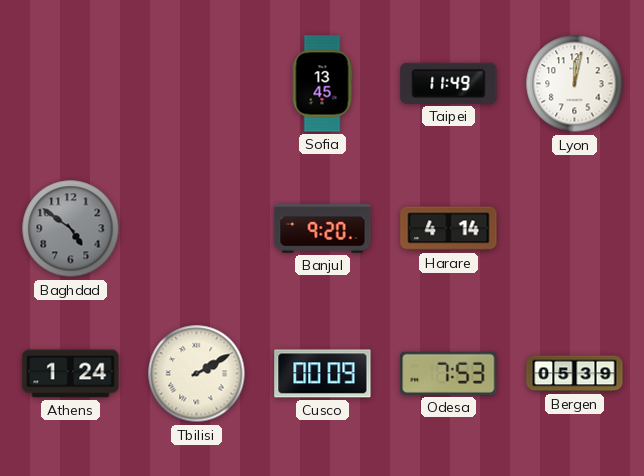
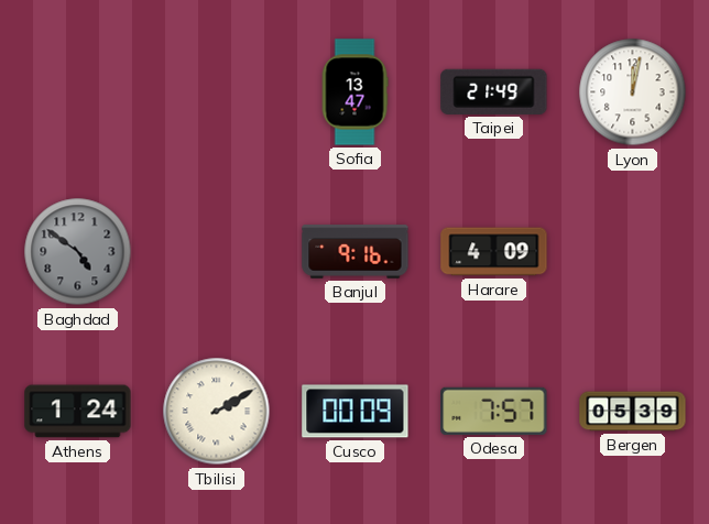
Sofia: 13:45 -> 13:47
Taipei: 11:49 -> 21:49
Banjul: 9:20 -> 9:16
Harare: 4:14 -> 4:09
Odesa: 7:53 -> 7:57
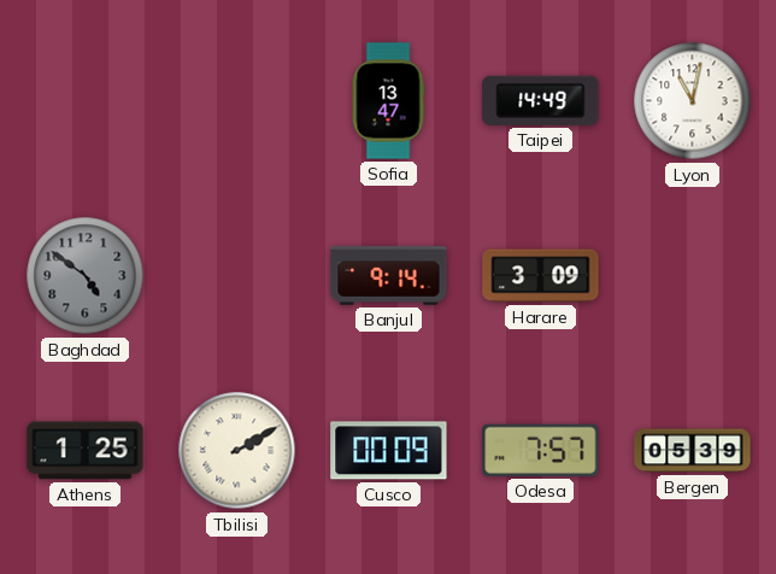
Taipei: 21:49 -> 14:49
Lyon: 12:02 -> 11:02
Banjul: 9:16 -> 9:14
Harare: 4:09 -> 3:09
Athens: 1:24 -> 1:25
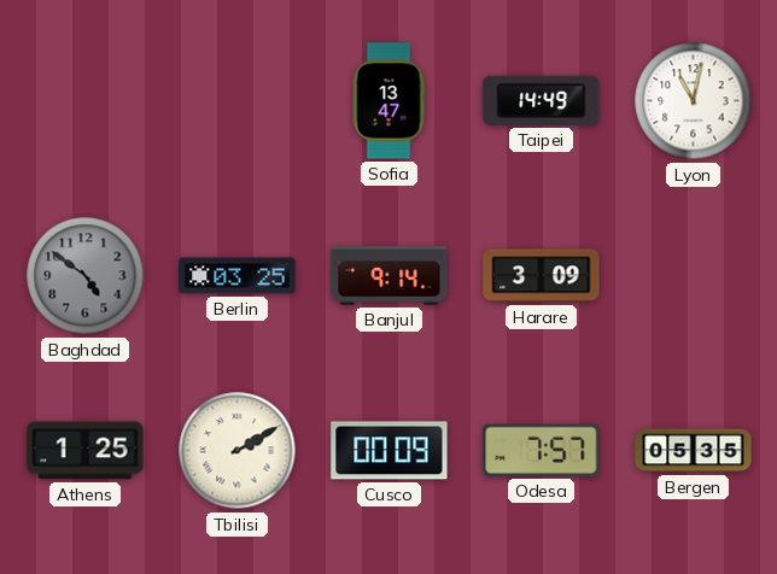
Berlin: none -> 03:25
Bergen: 05:39 -> 05:35
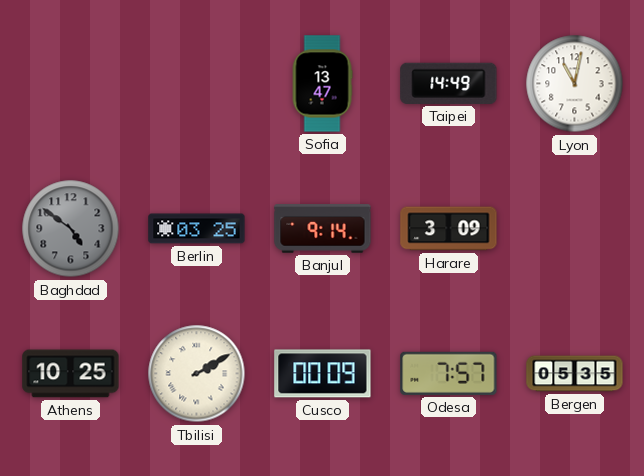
Athens: 1:25 -> 10:25
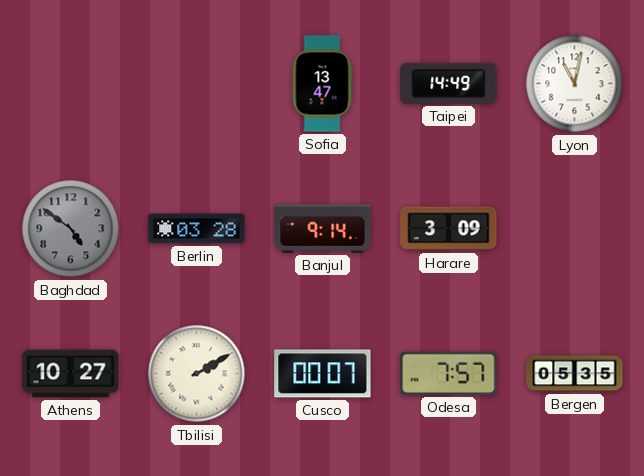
Berlin: 03:25 -> 03:28
Athens: 10:25 -> 10:27
Cusco: 00:09 -> 00:07
